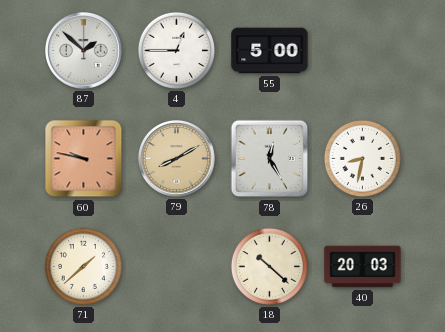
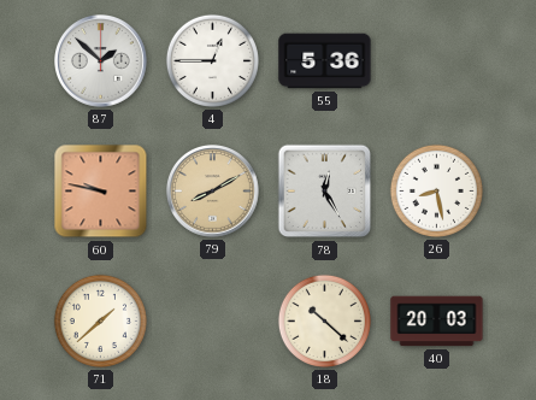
55: 5:00 -> 5:36
26: 8:32 -> 8:28
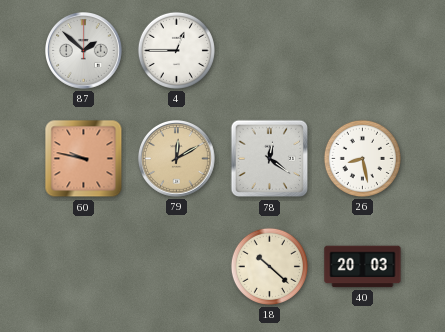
55: 5:36 -> none
79: 8:10 -> 12:10
78: 12:25 -> 12:21
71: 1:38 -> none
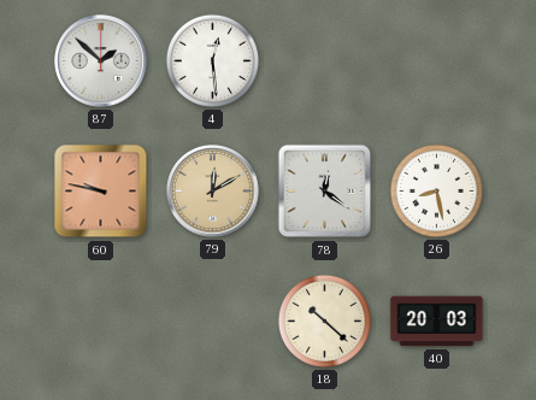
4: 12:45 -> 12:29
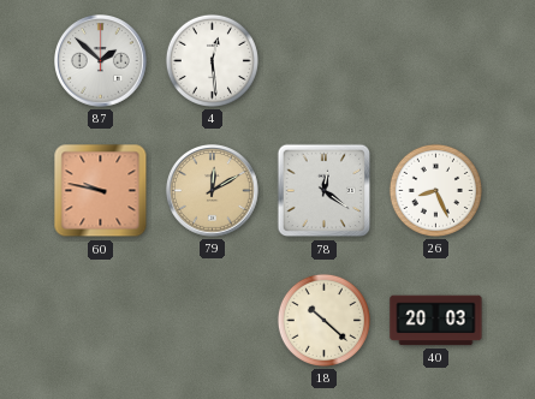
26: 8:28 -> 8:26
